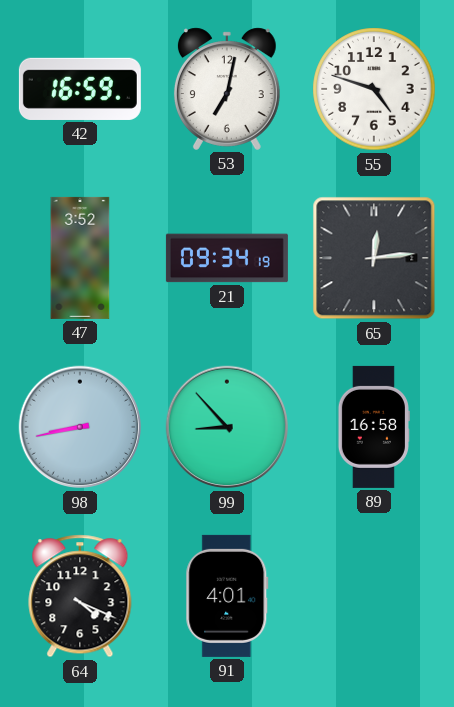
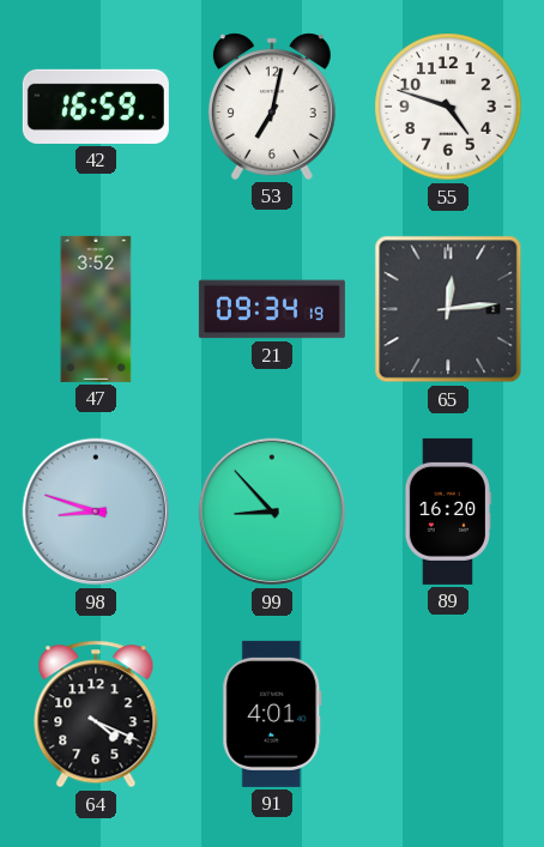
98: 8:43 -> 8:48
89: 16:58 -> 16:20
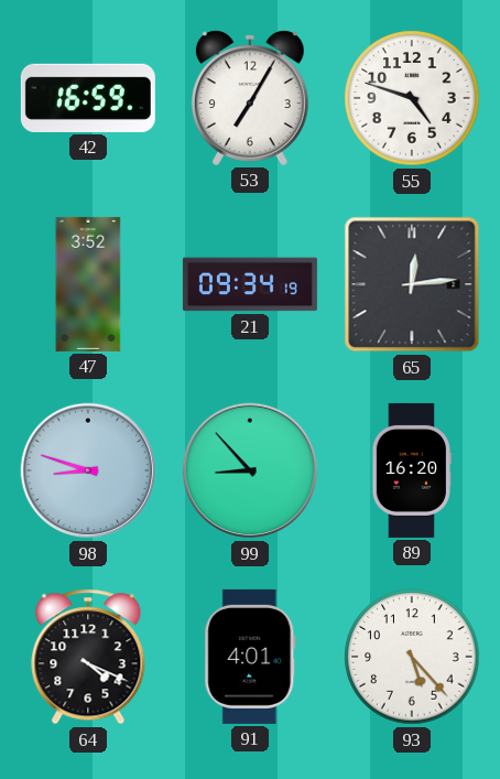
53: 7:02 -> 7:05
93: none -> 5:23
